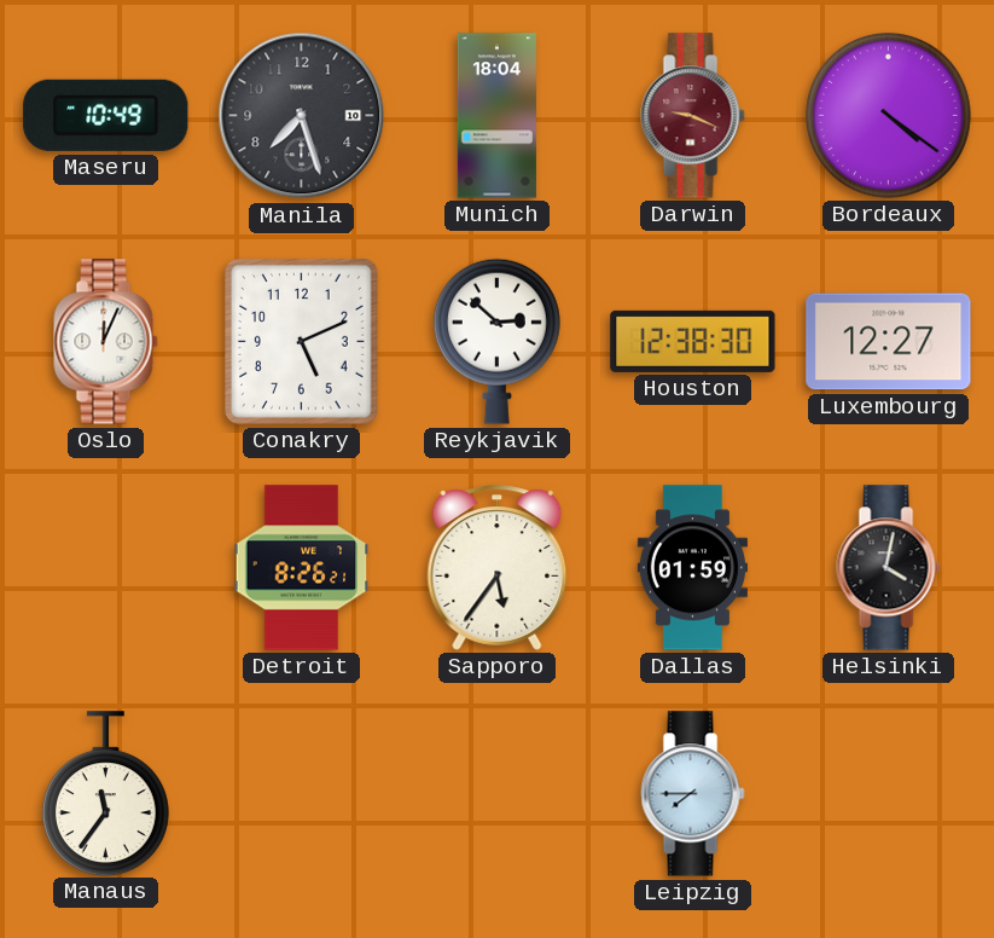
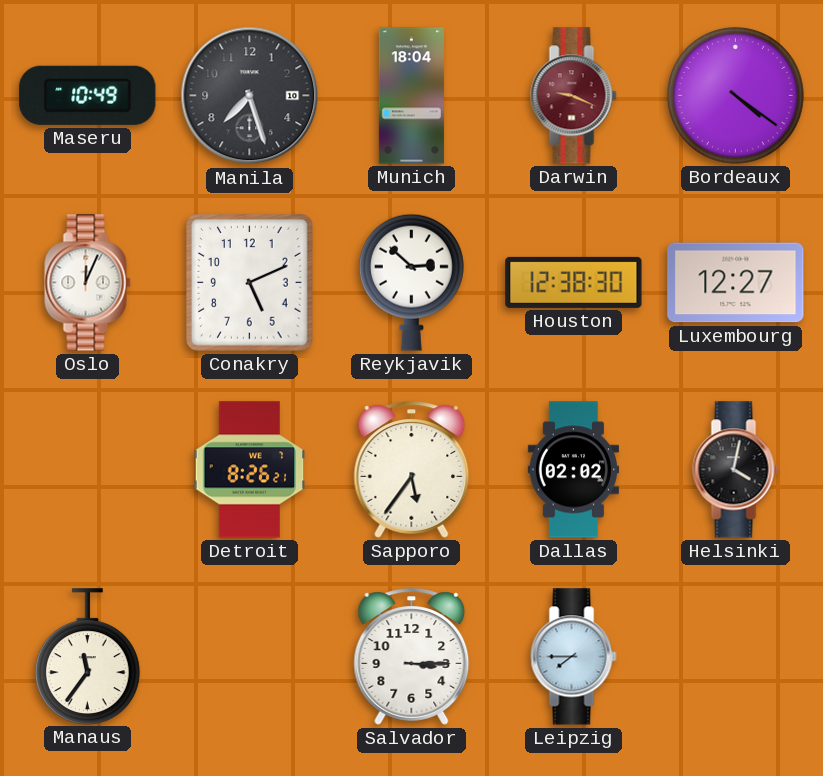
Dallas: 01:59 -> 02:02
Salvador: none -> 3:15
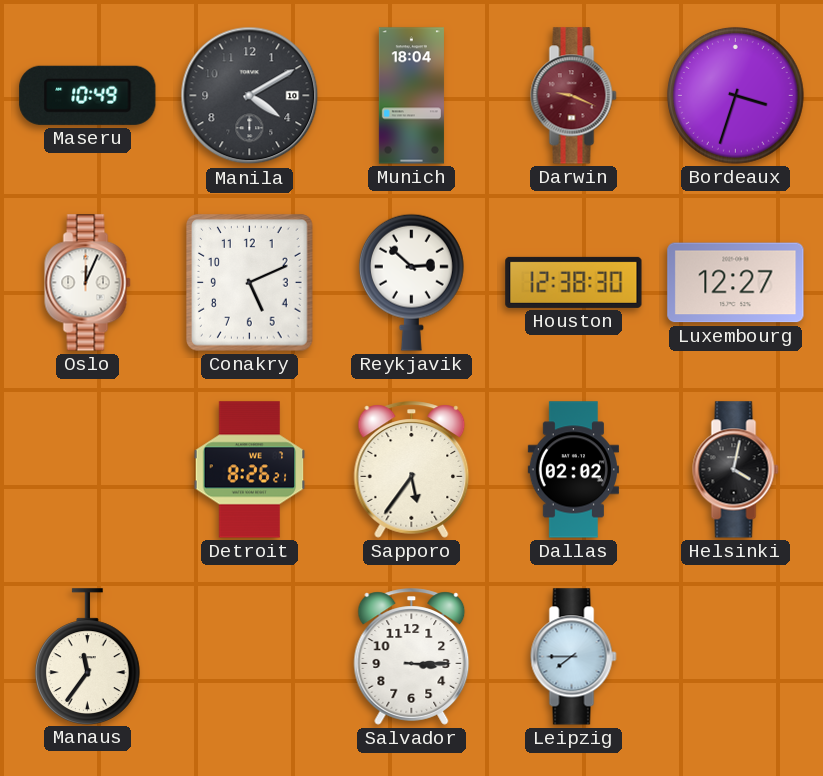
Manila: 7:27 -> 4:10
Bordeaux: 4:21 -> 3:33
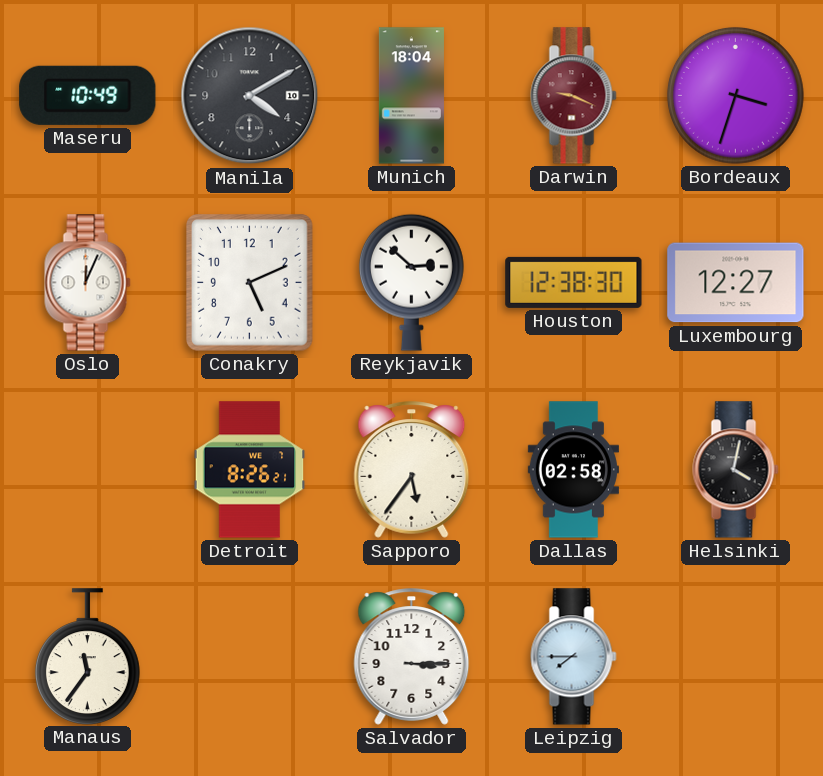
Dallas: 02:02 -> 02:58
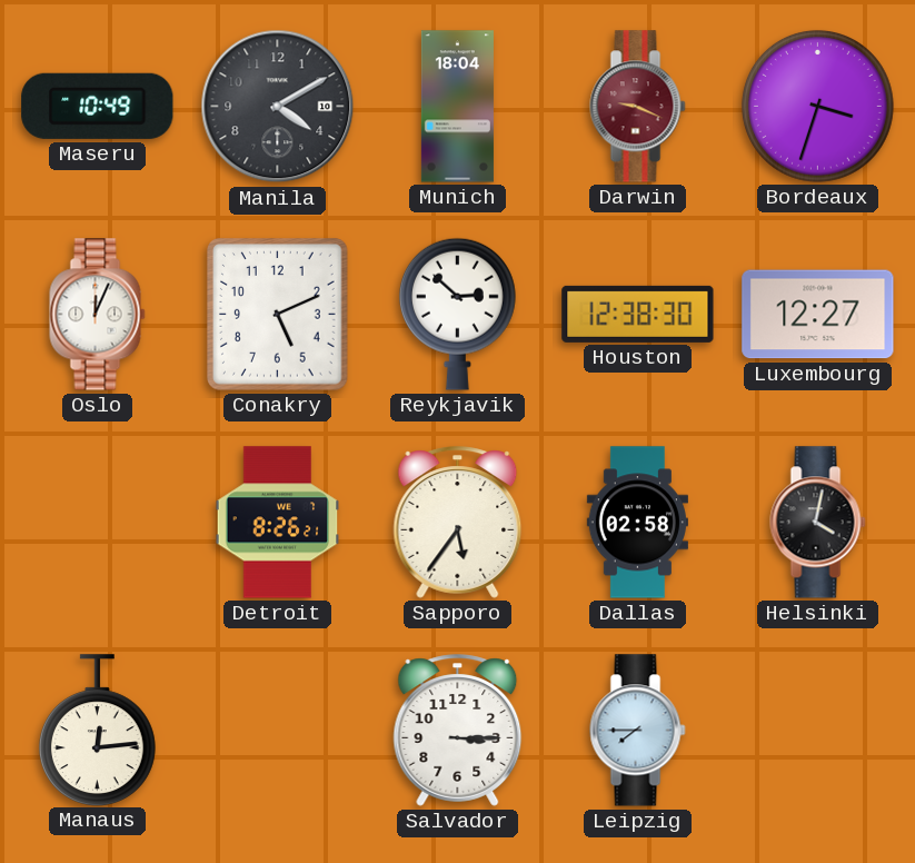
Manaus: 11:36 -> 12:14
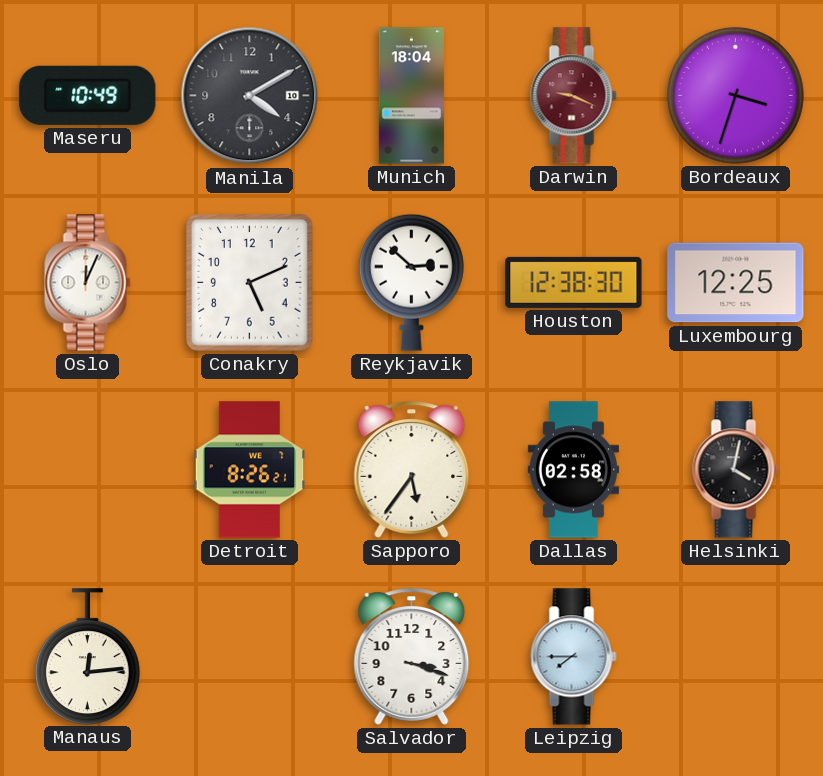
Luxembourg: 12:27 -> 12:25
Salvador: 3:15 -> 3:18
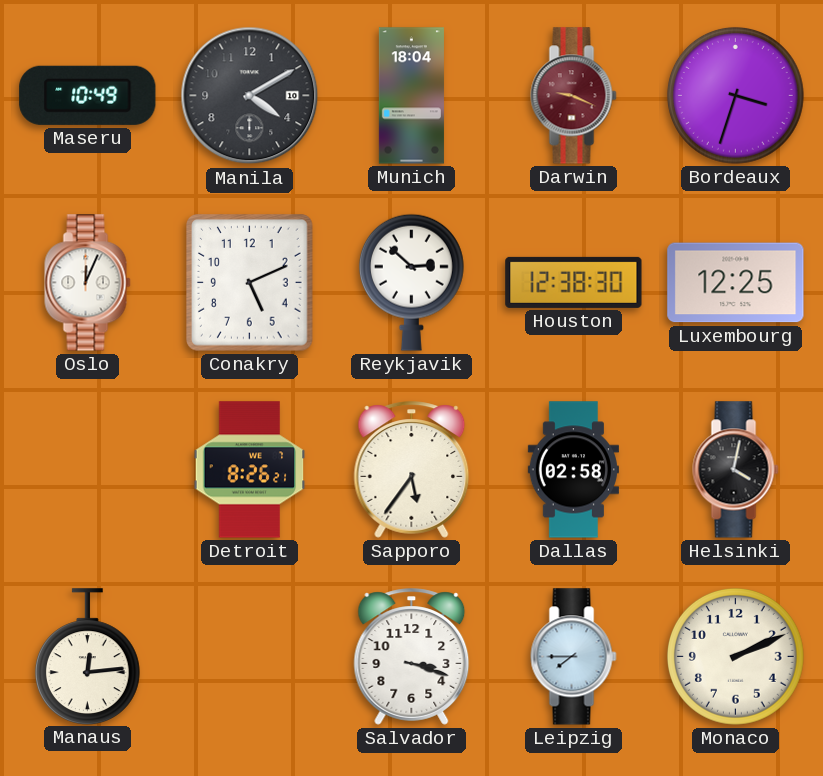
Monaco: none -> 2:11
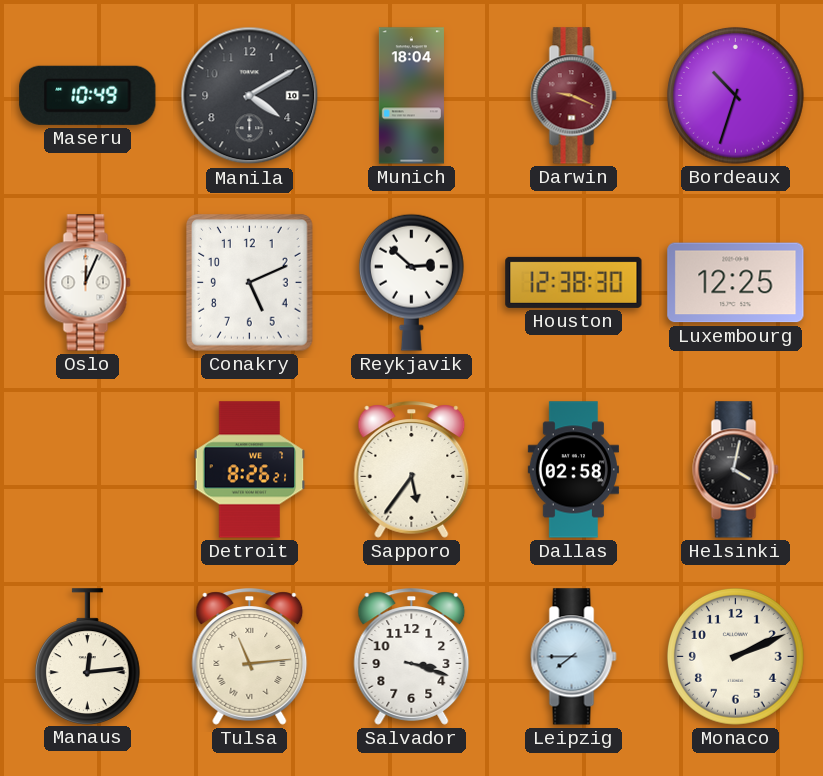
Bordeaux: 3:33 -> 10:33
Tulsa: none -> 11:14
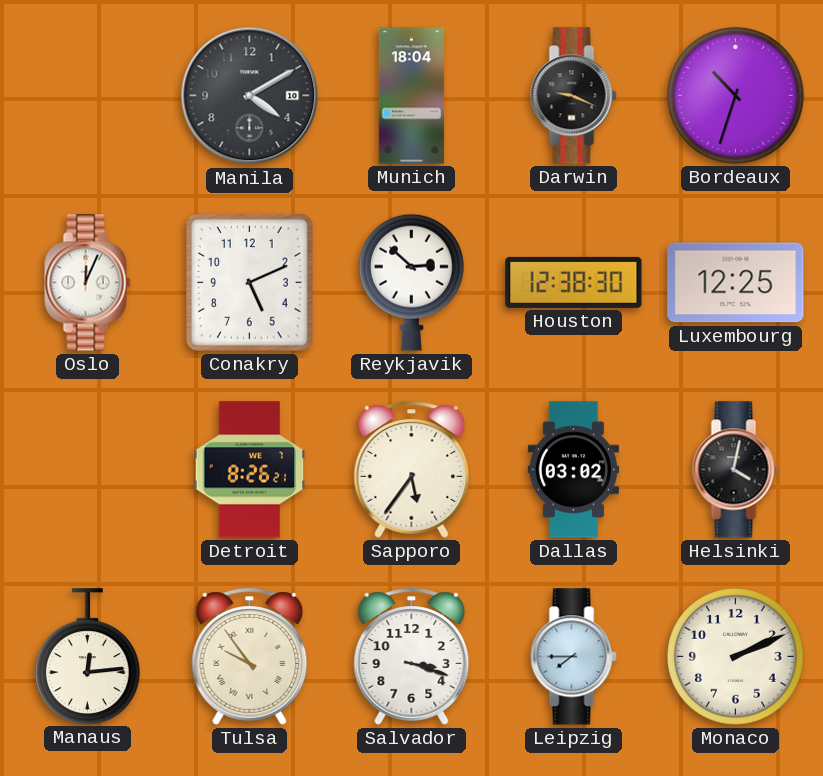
Maseru: 10:49 -> none
Darwin dial: burgundy -> black
Dallas: 02:58 -> 03:02
Tulsa: 11:14 -> 9:54
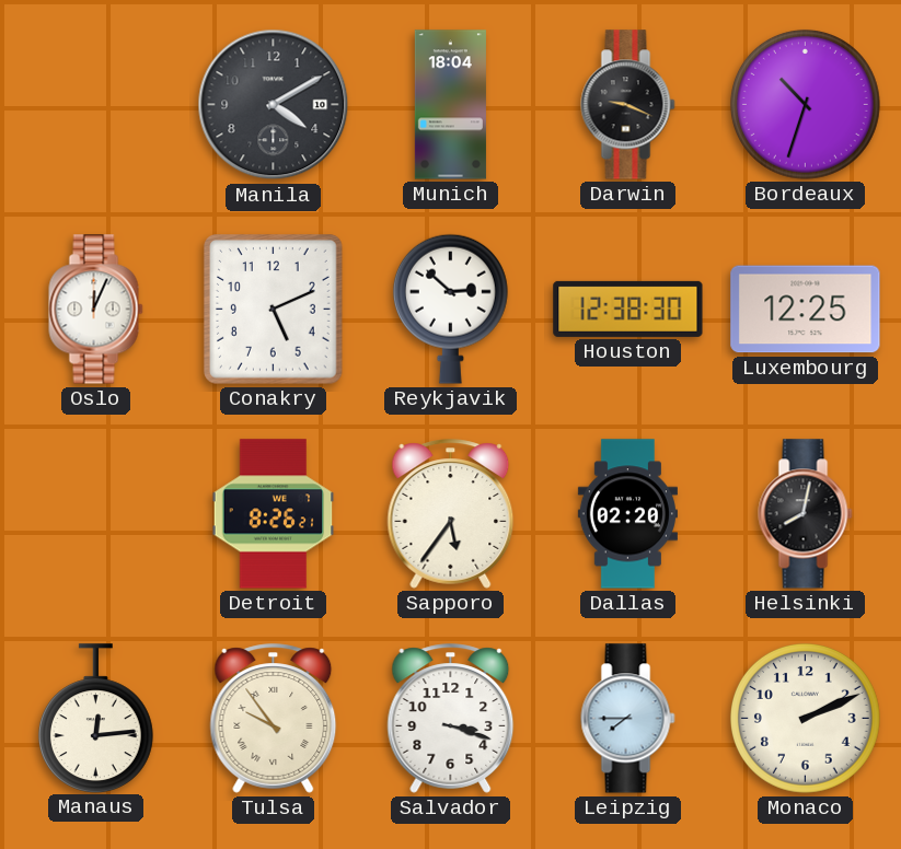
Dallas: 03:02 -> 02:20
Helsinki: 4:02 -> 8:02
